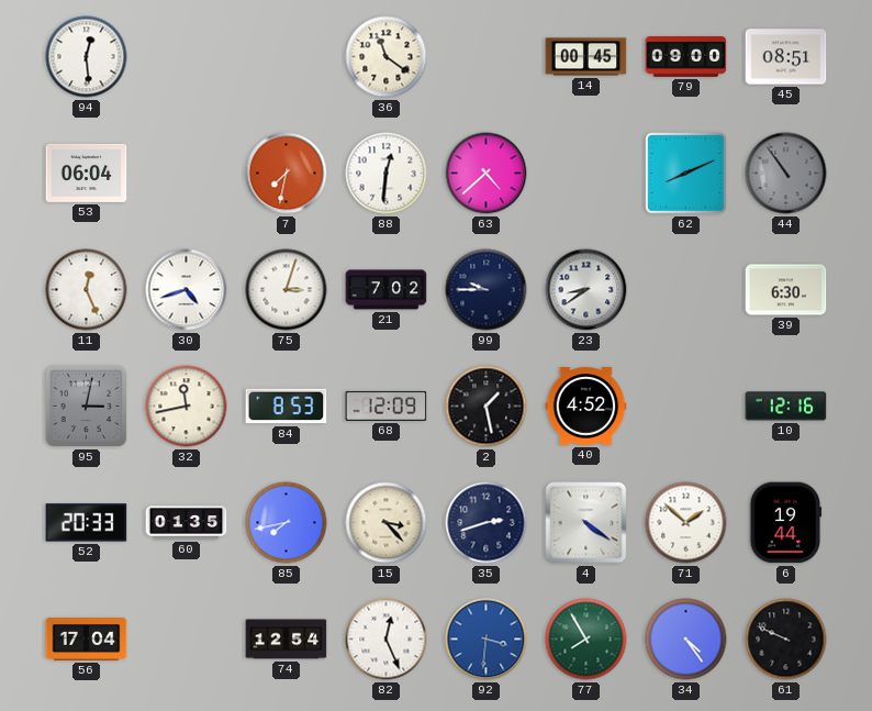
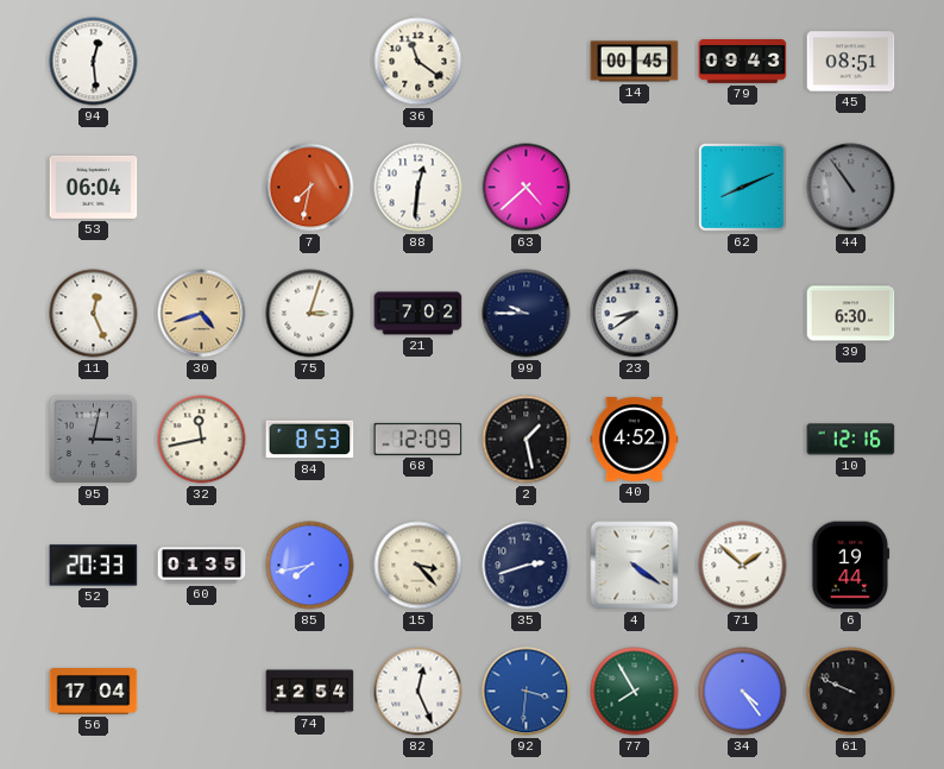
79: 09:00 -> 09:43
30 dial: white -> champagne
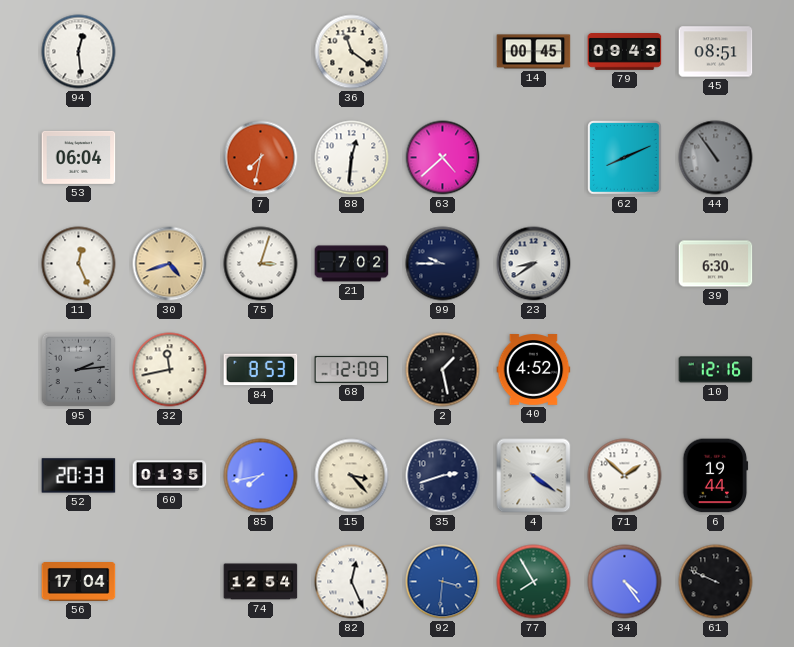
95: 3:02 -> 2:14
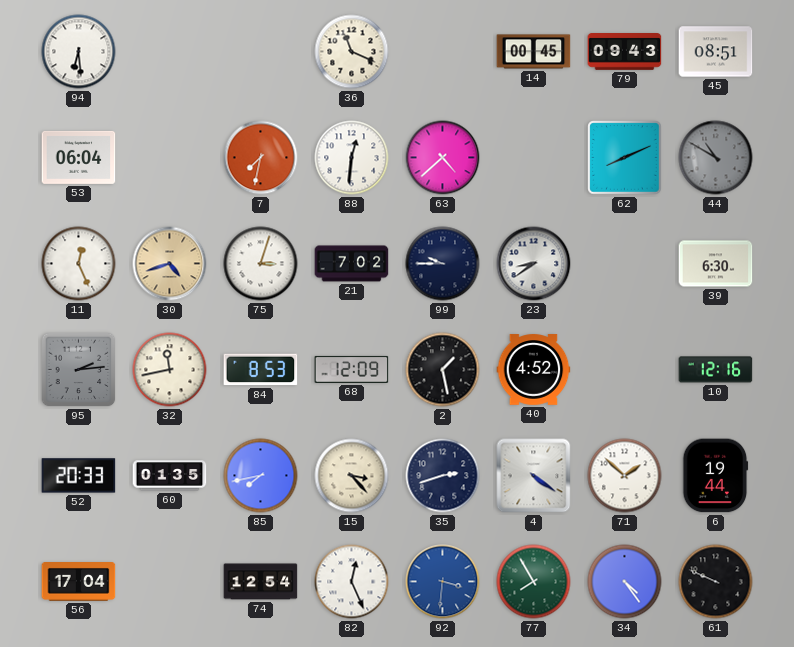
94: 12:29 -> 6:29
36: 11:21 -> 11:19
44: 10:54 -> 10:50
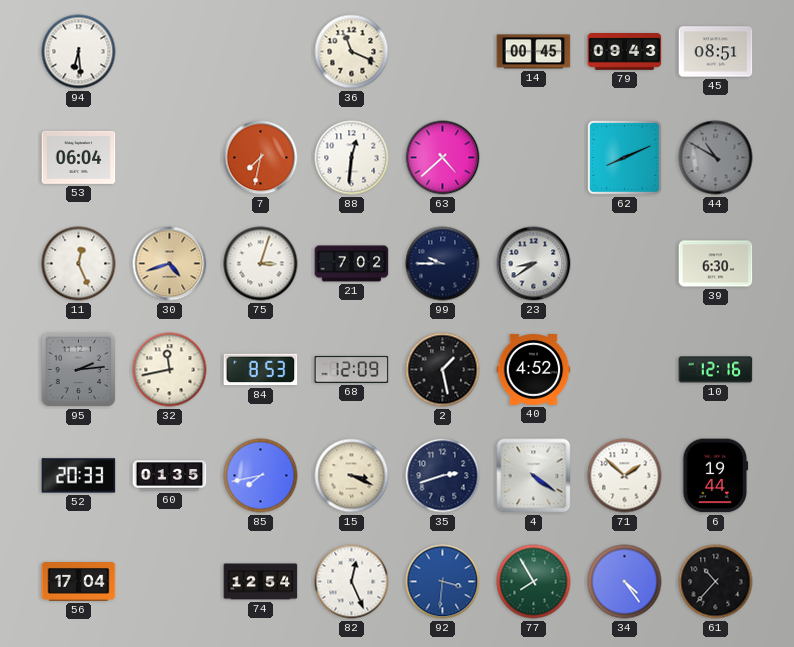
15: 3:23 -> 3:19
61: 9:49 -> 10:37
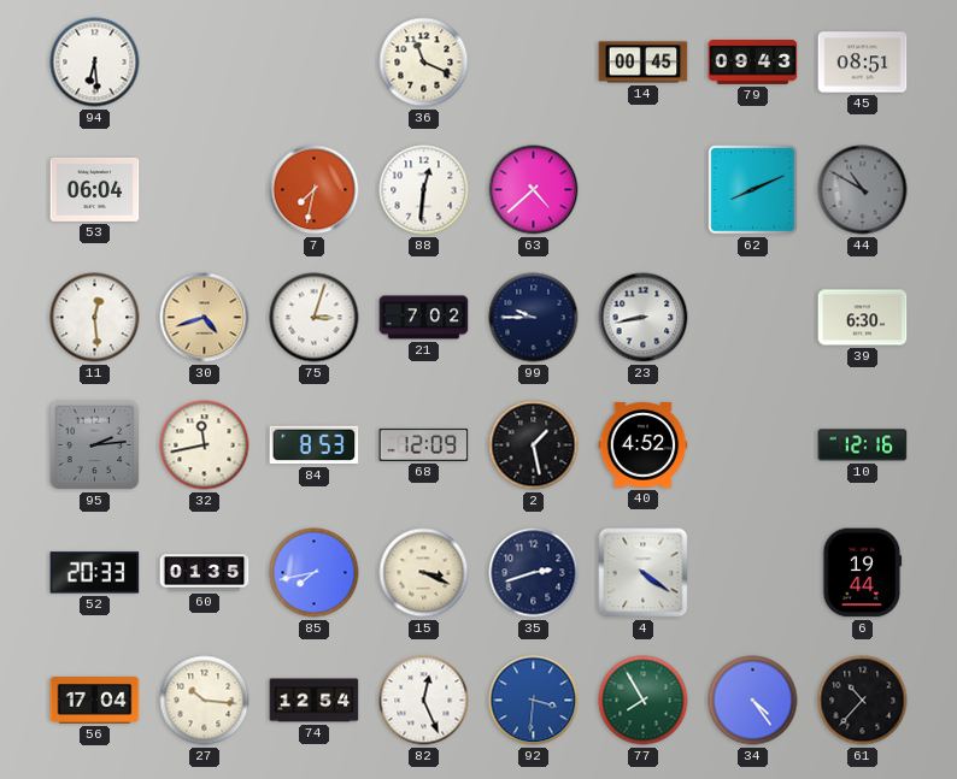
11: 12:26 -> 12:29
23: 8:39 -> 8:43
71: 1:52 -> none
27: none -> 10:16
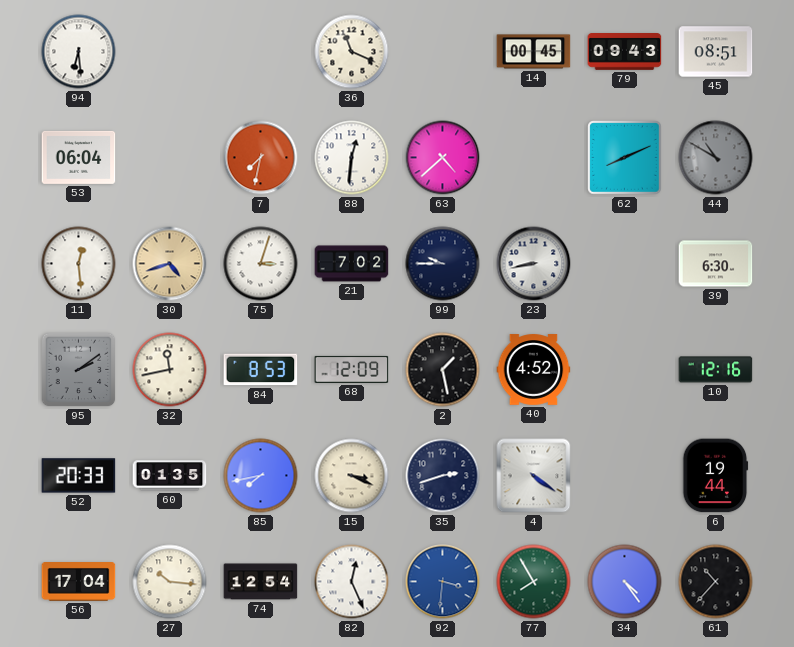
95: 2:14 -> 2:09
